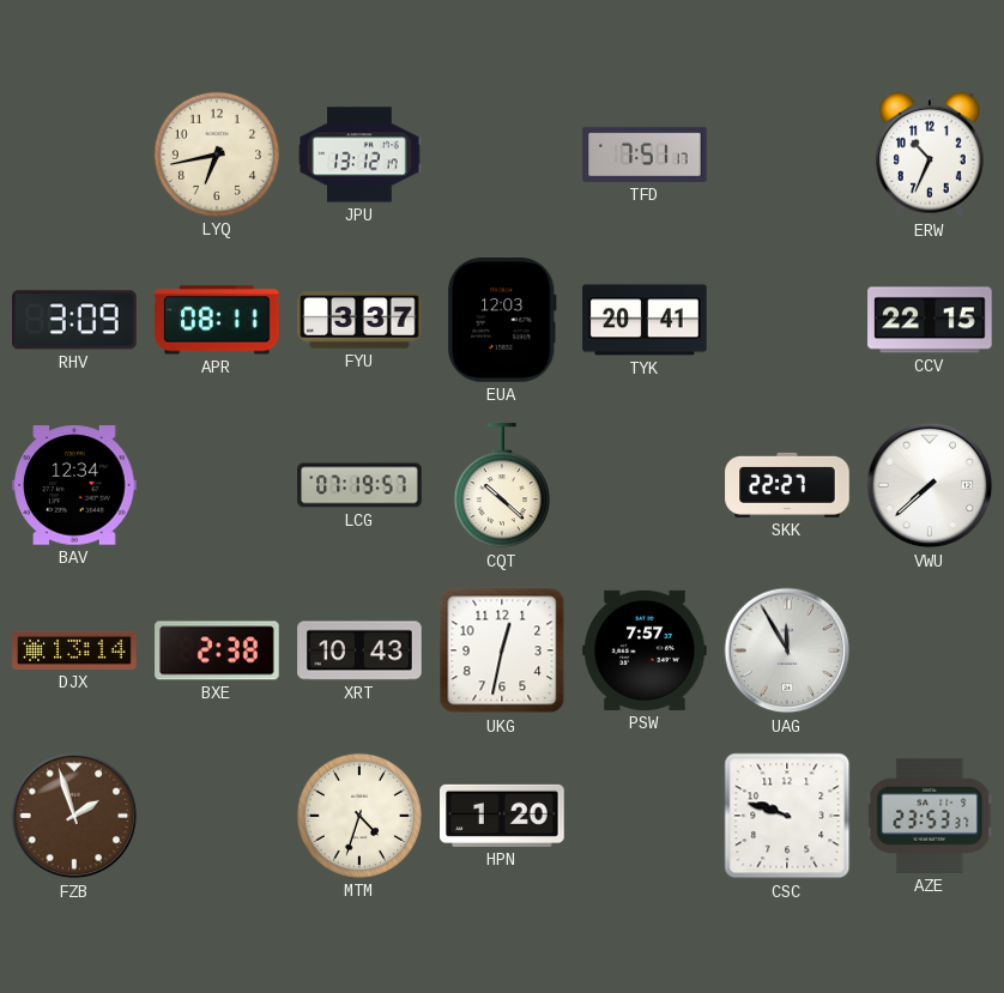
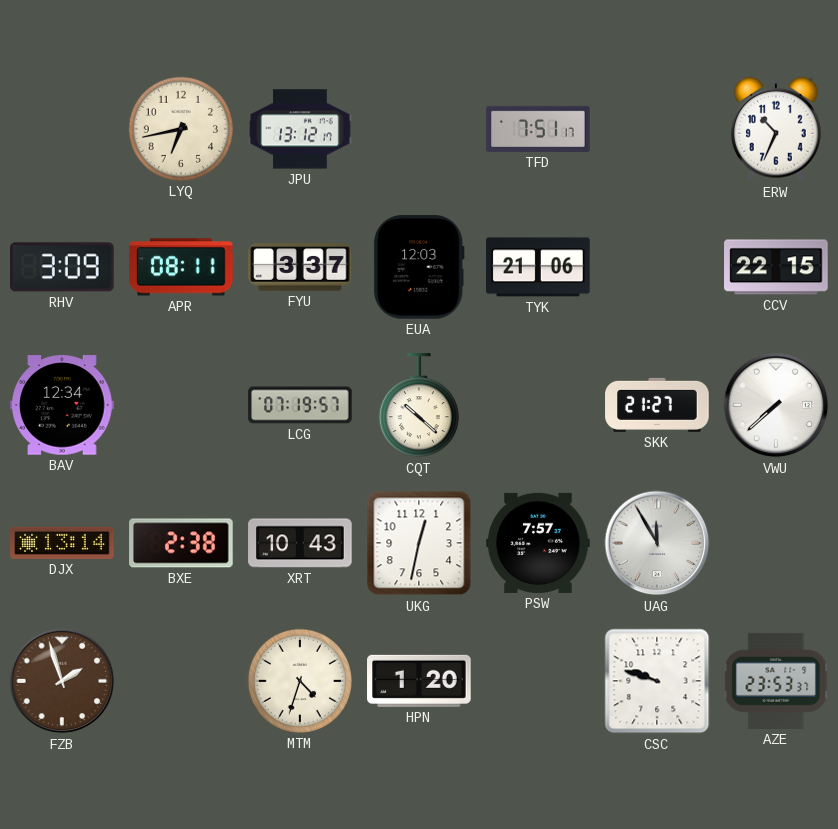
TYK: 20:41 -> 21:06
SKK: 22:27 -> 21:27
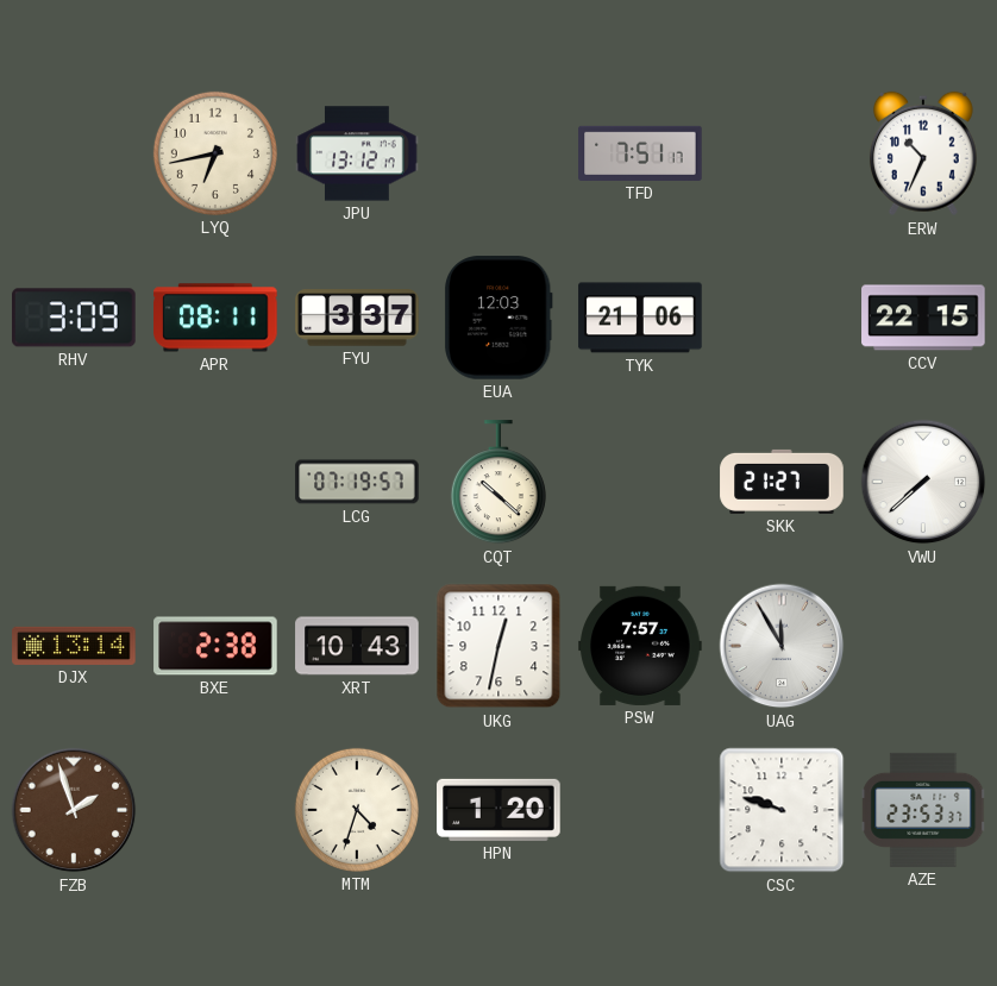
BAV: 12:34 -> none
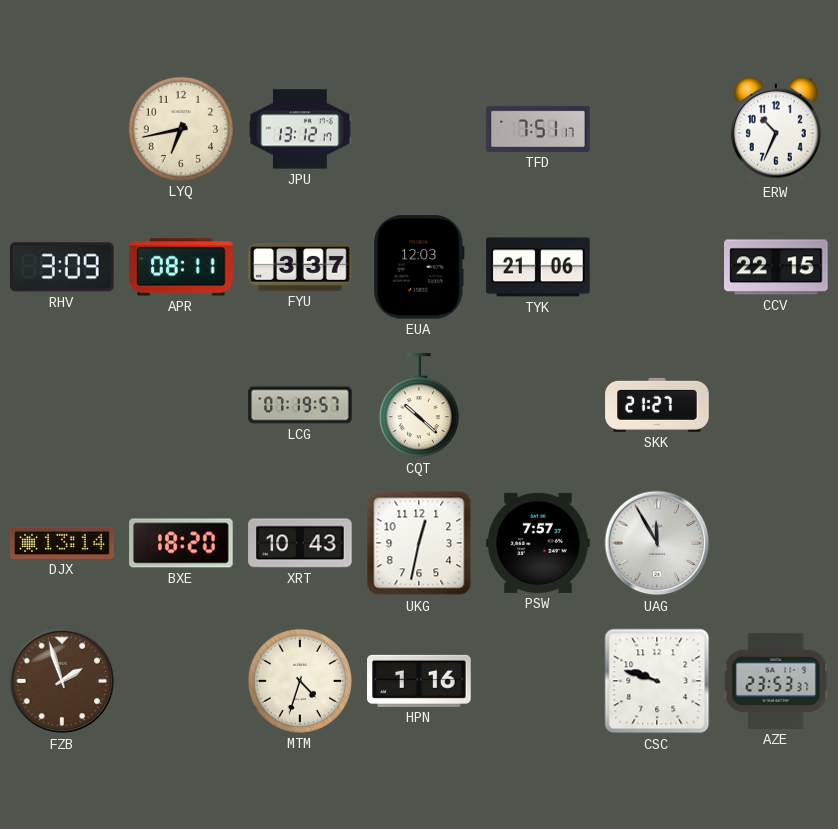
VWU: 7:38 -> none
BXE: 2:38 -> 18:20
HPN: 1:20 -> 1:16
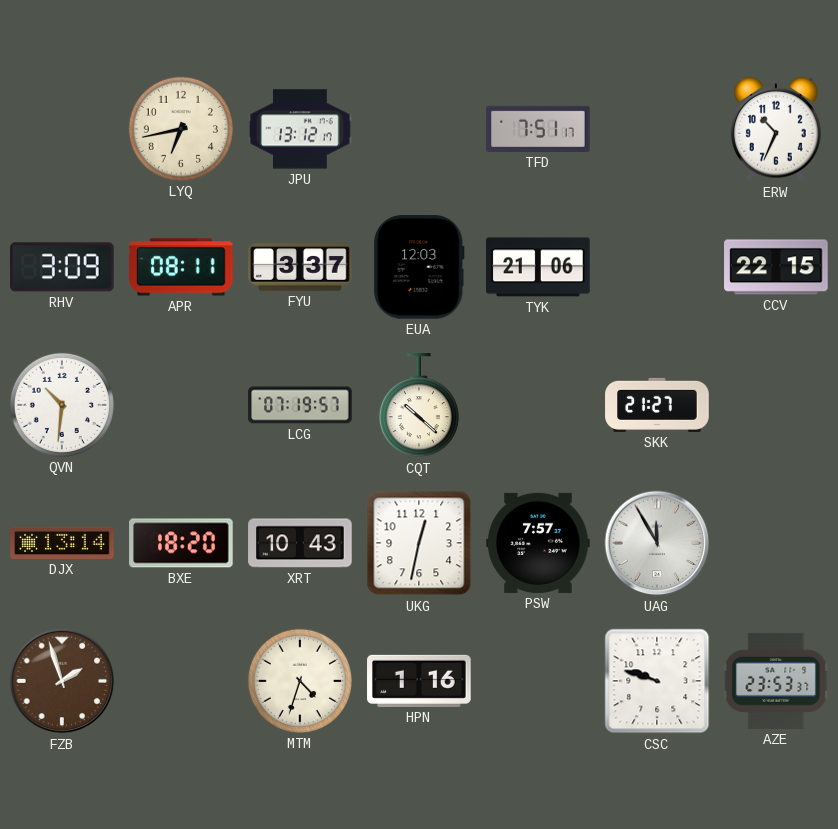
QVN: none -> 10:31
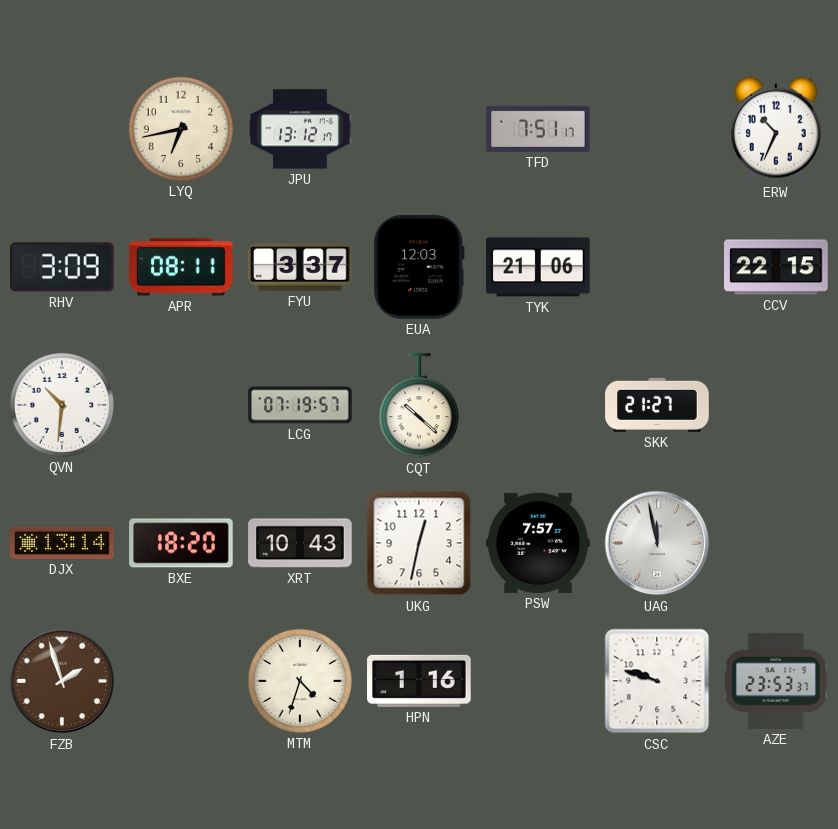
UAG: 11:55 -> 11:58
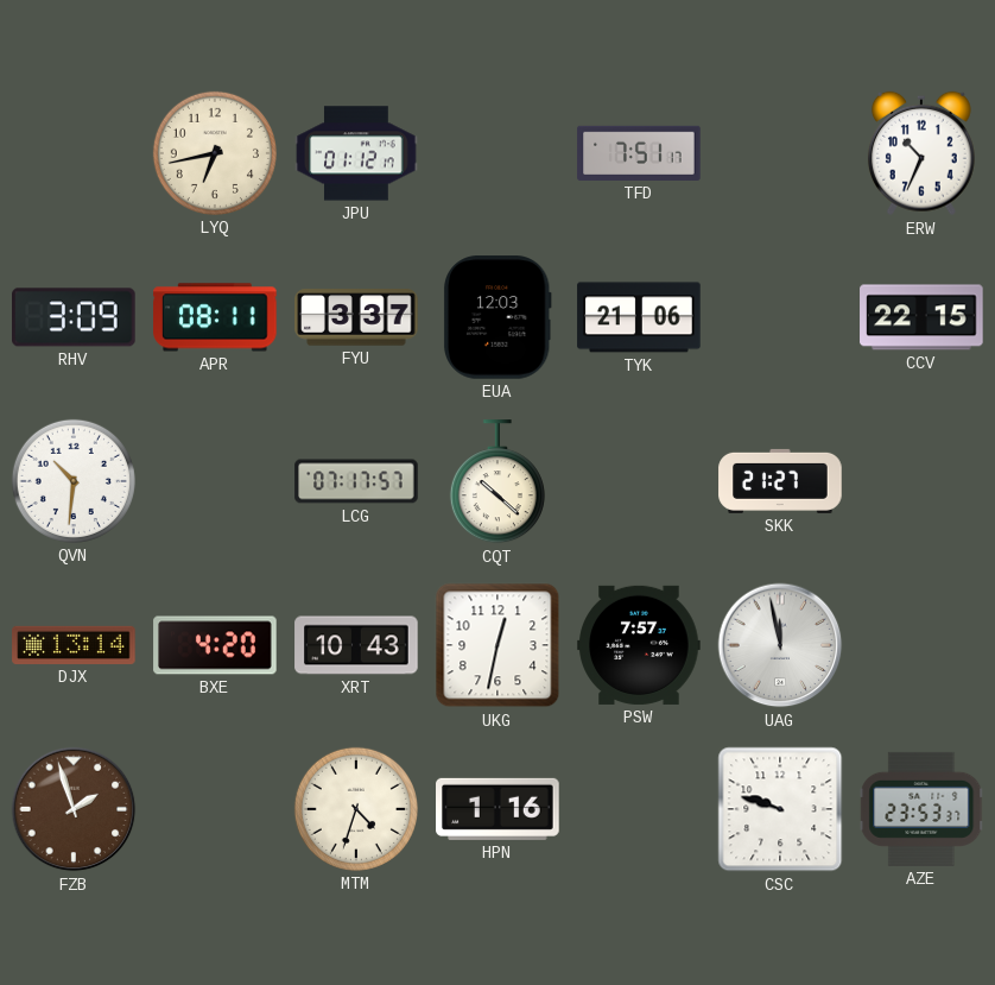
JPU: 13:12 -> 01:12
LCG: 07:19 -> 07:17
BXE: 18:20 -> 4:20
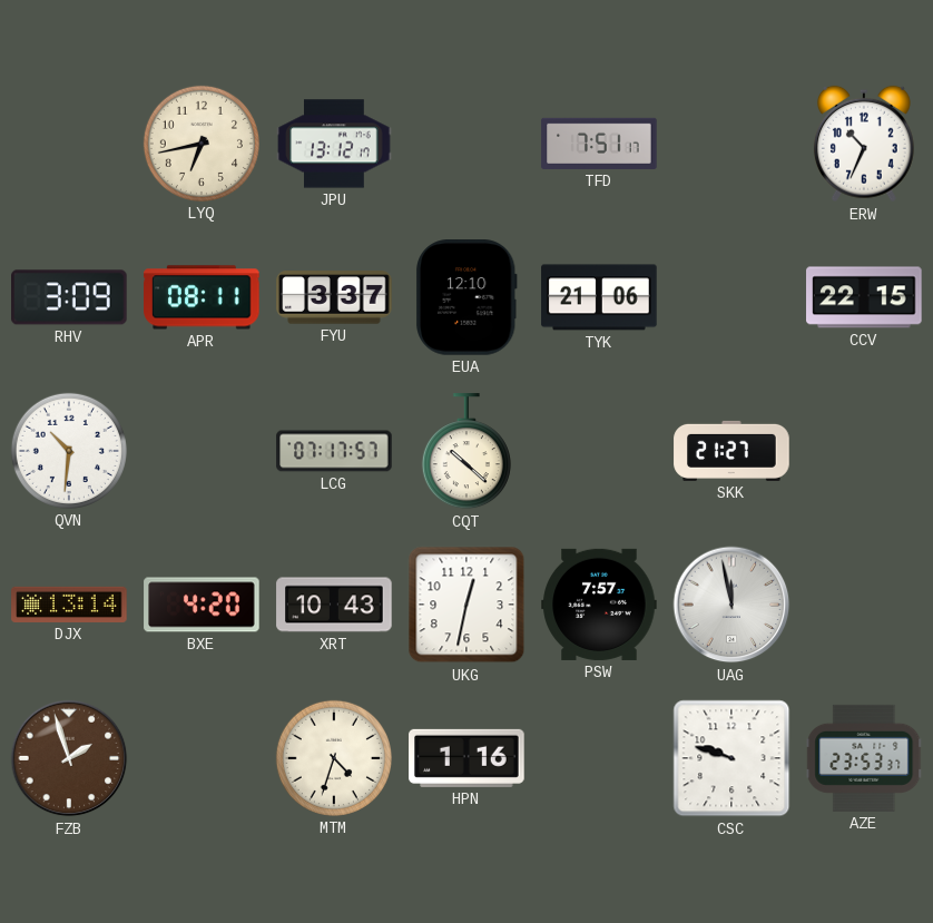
JPU: 01:12 -> 13:12
EUA: 12:03 -> 12:10
